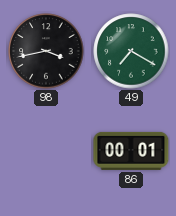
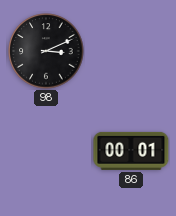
98: 3:43 -> 3:11
49: 7:20 -> none
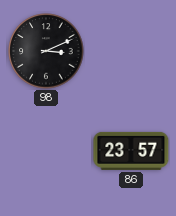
86: 00:01 -> 23:57
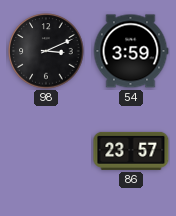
54: none -> 3:59
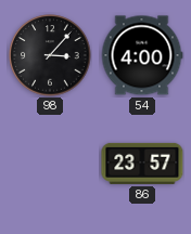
98: 3:11 -> 3:07
54: 3:59 -> 4:00
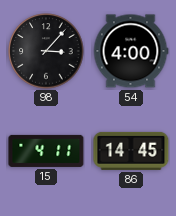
15: none -> 4:11
86: 23:57 -> 14:45
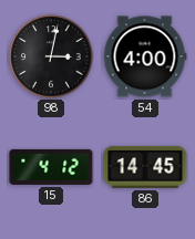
98: 3:07 -> 3:02
15: 4:11 -> 4:12
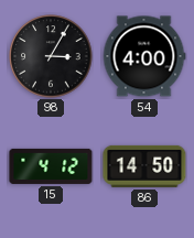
98: 3:02 -> 3:05
86: 14:45 -> 14:50
